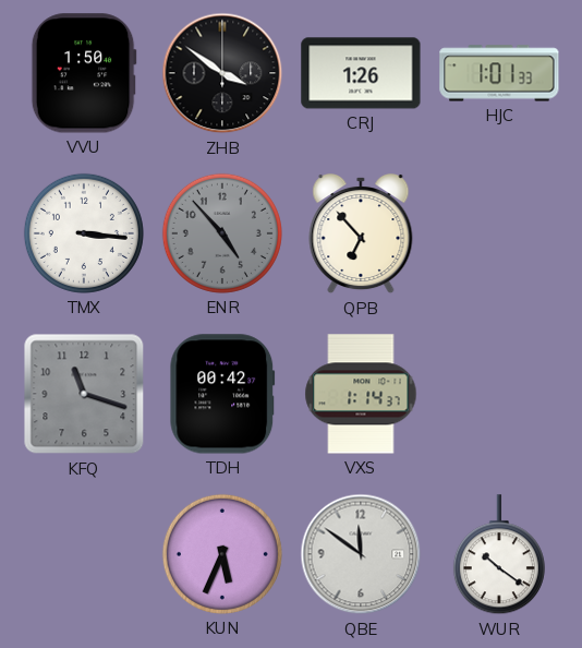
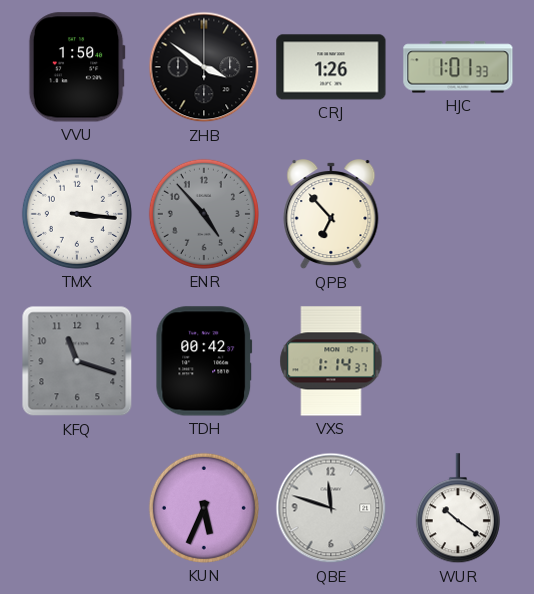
QBE: 11:51 -> 11:48
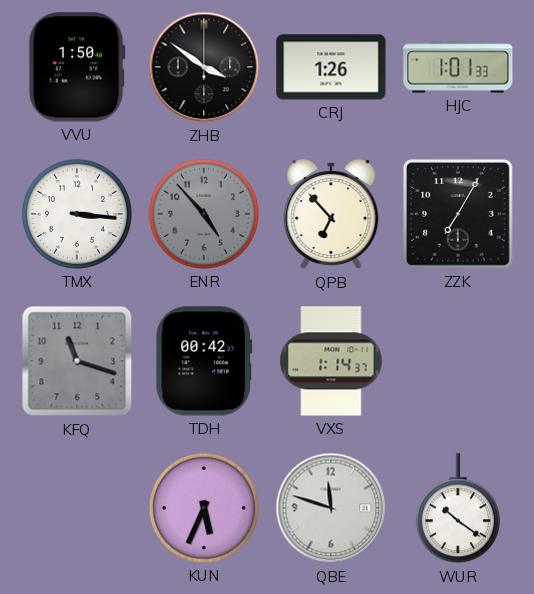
ZZK: none -> 7:05
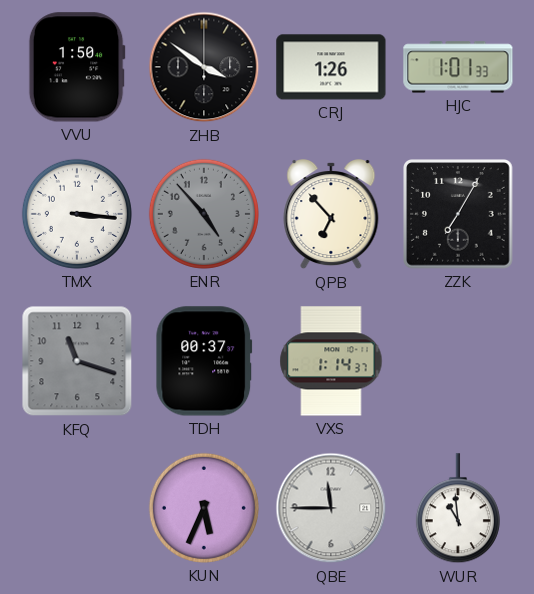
TDH: 00:42 -> 00:37
QBE: 11:48 -> 11:45
WUR: 10:21 -> 10:59
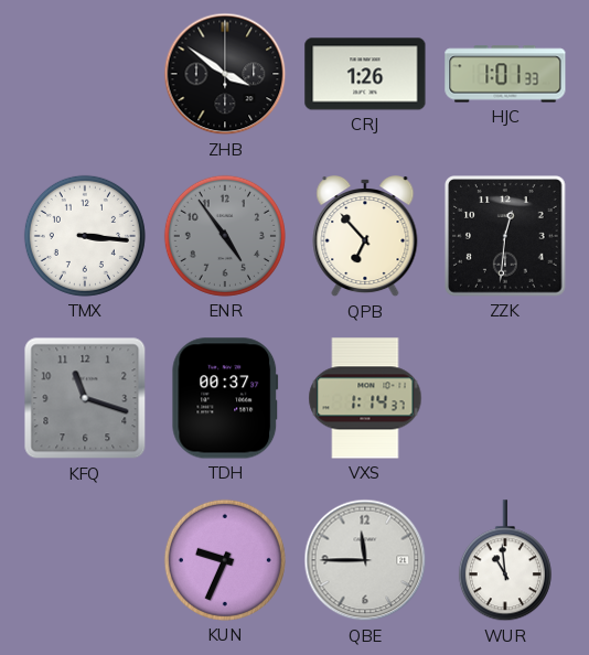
VVU: 1:50 -> none
ENR: 4:53 -> 4:54
ZZK: 7:05 -> 12:31
KUN: 5:34 -> 9:34
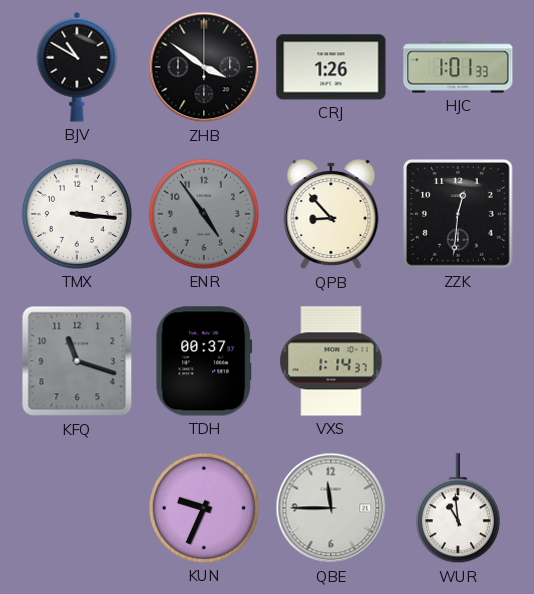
BJV: none -> 10:50
QPB: 6:53 -> 8:53
